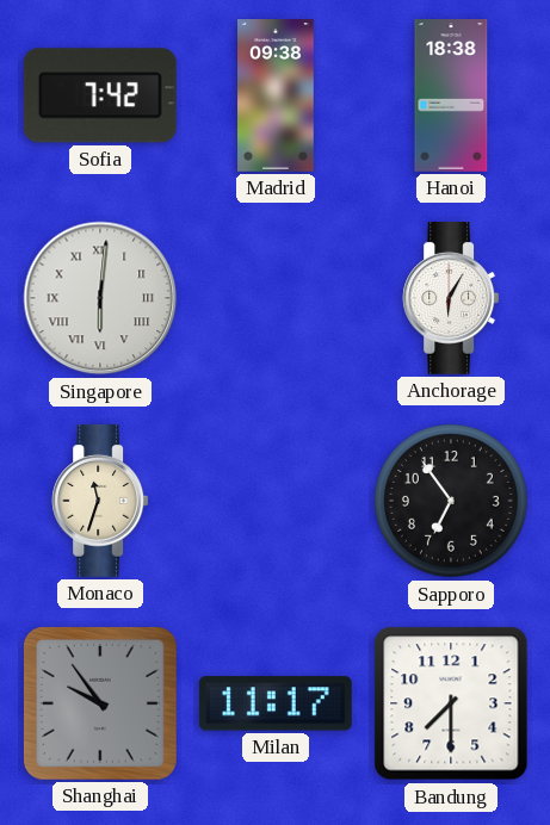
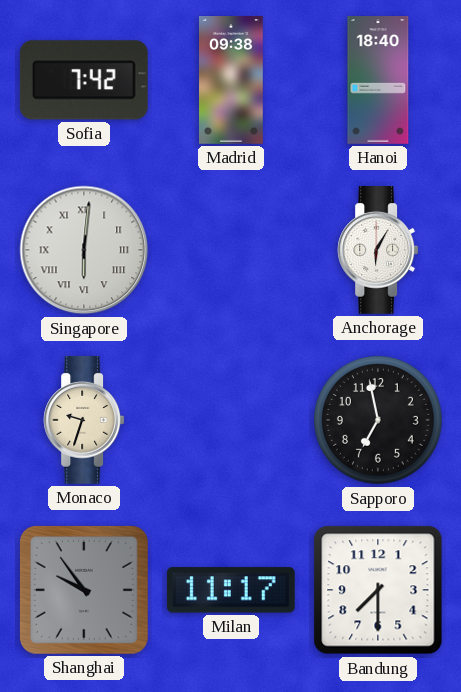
Hanoi: 18:38 -> 18:40
Monaco: 11:33 -> 9:33
Sapporo: 6:54 -> 6:58
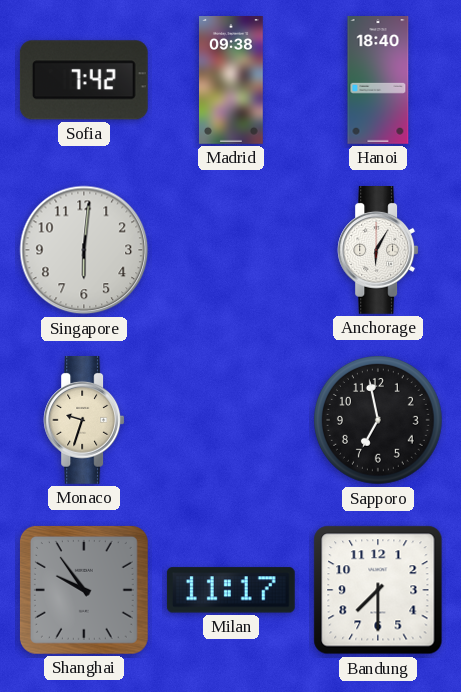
Singapore numerals: Roman -> Arabic
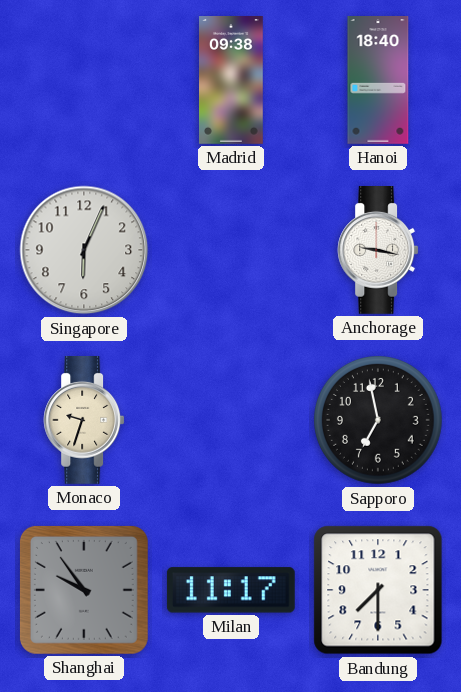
Sofia: 7:42 -> none
Singapore: 6:01 -> 6:04
Anchorage: 6:05 -> 9:17
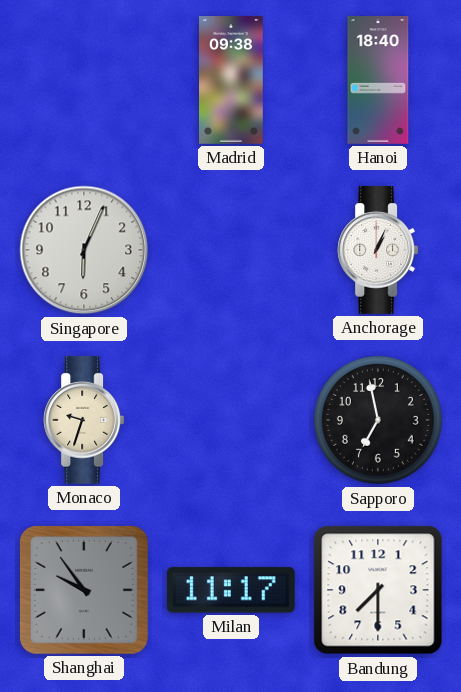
Anchorage: 9:17 -> 1:04
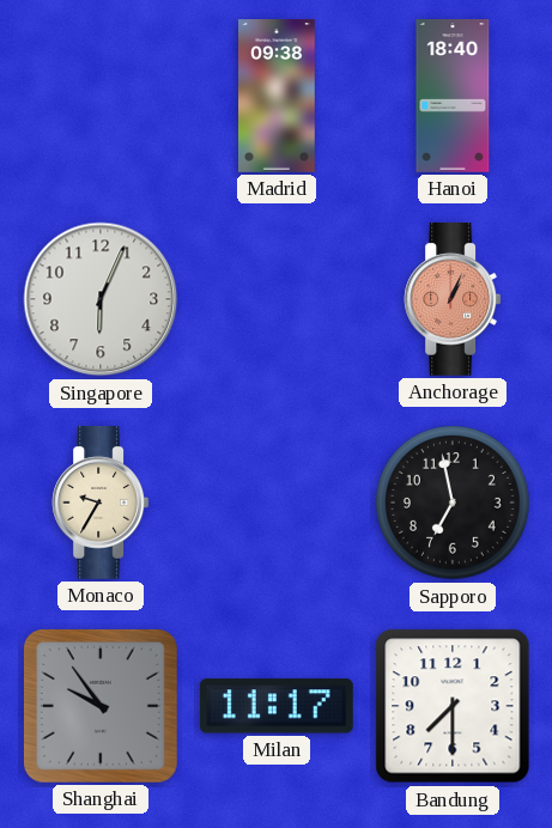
Anchorage dial: white -> salmon
Monaco: 9:33 -> 9:35
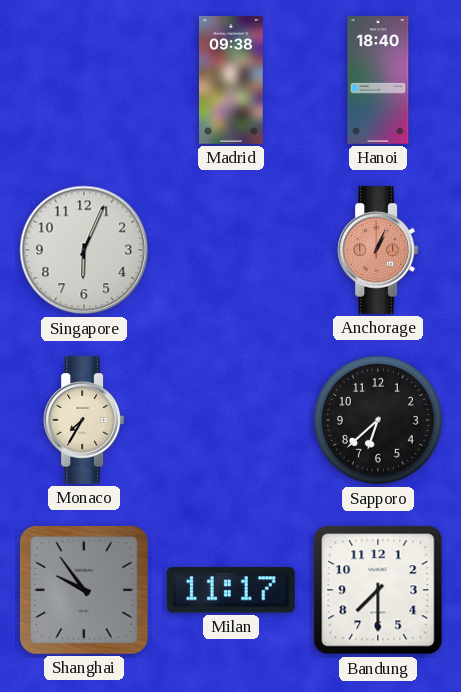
Monaco: 9:35 -> 7:35
Sapporo: 6:58 -> 6:38
